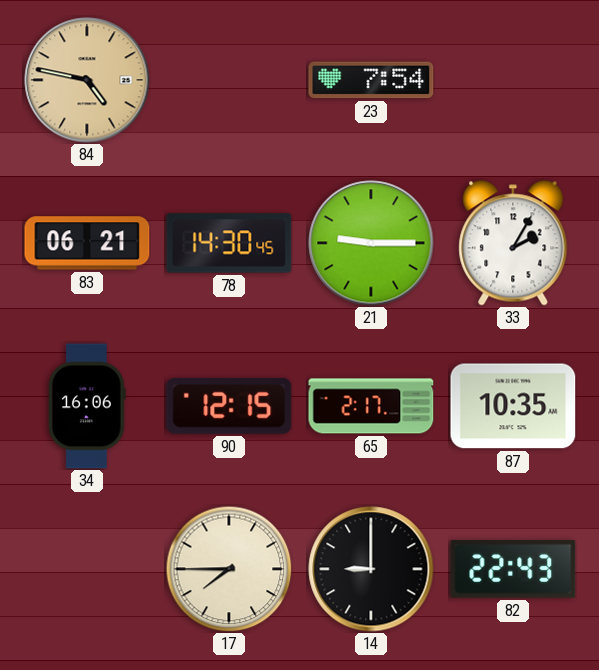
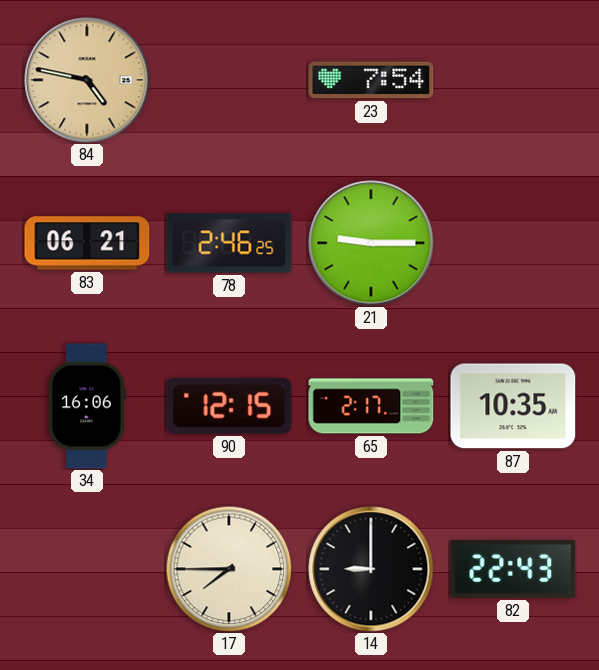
78: 14:30 -> 2:46
33: 2:05 -> none
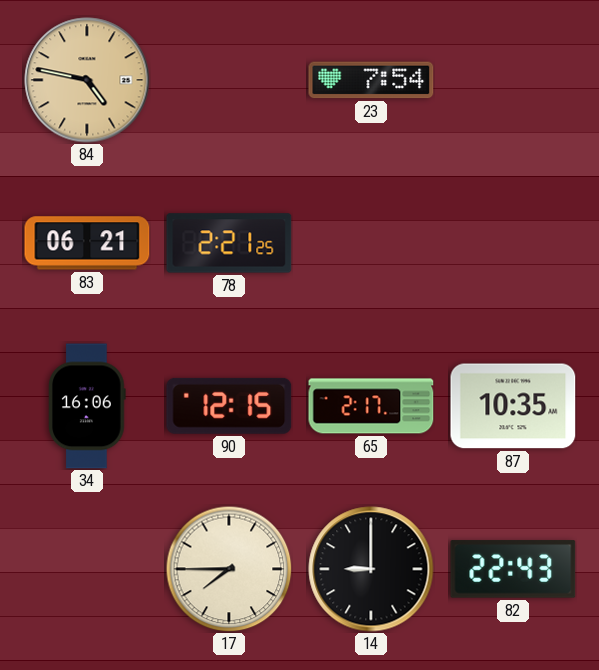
78: 2:46 -> 2:21
21: 9:15 -> none
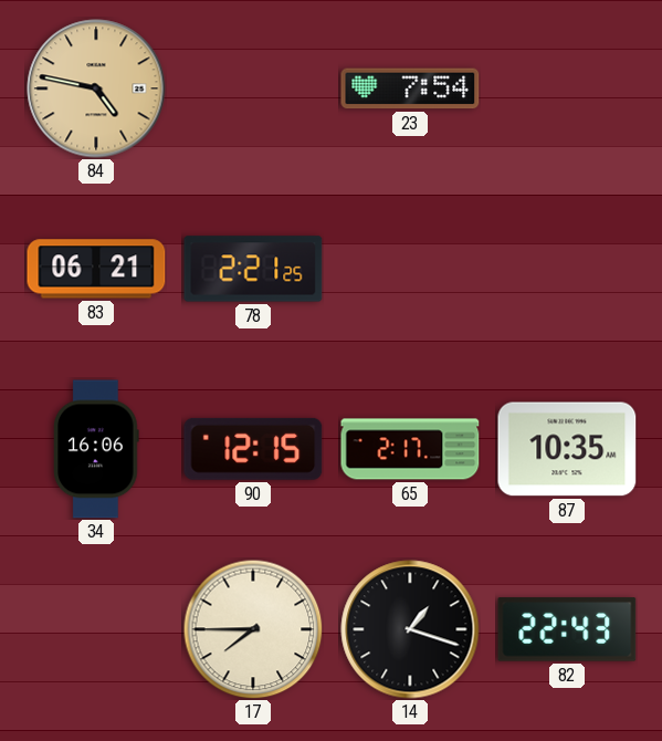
14: 9:00 -> 1:18
